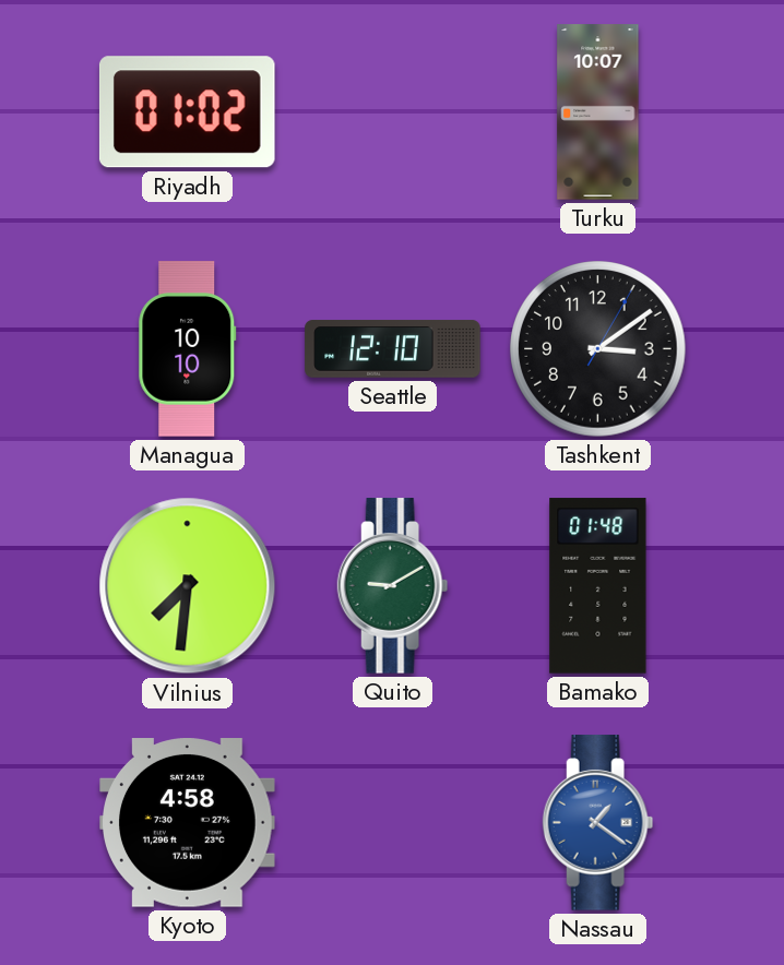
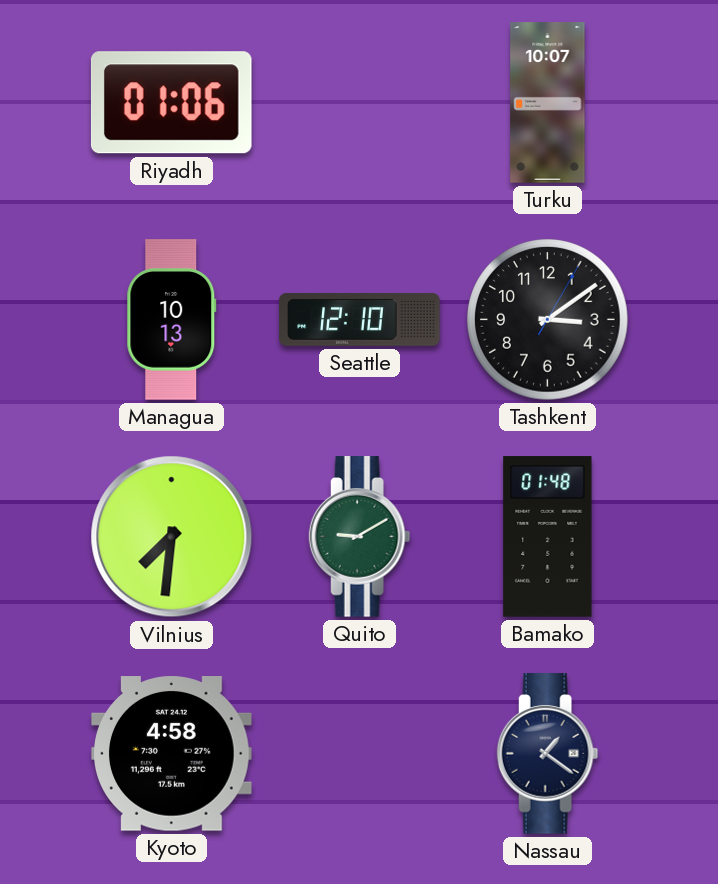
Riyadh: 01:02 -> 01:06
Managua: 10:10 -> 10:13
Nassau dial: blue -> navy
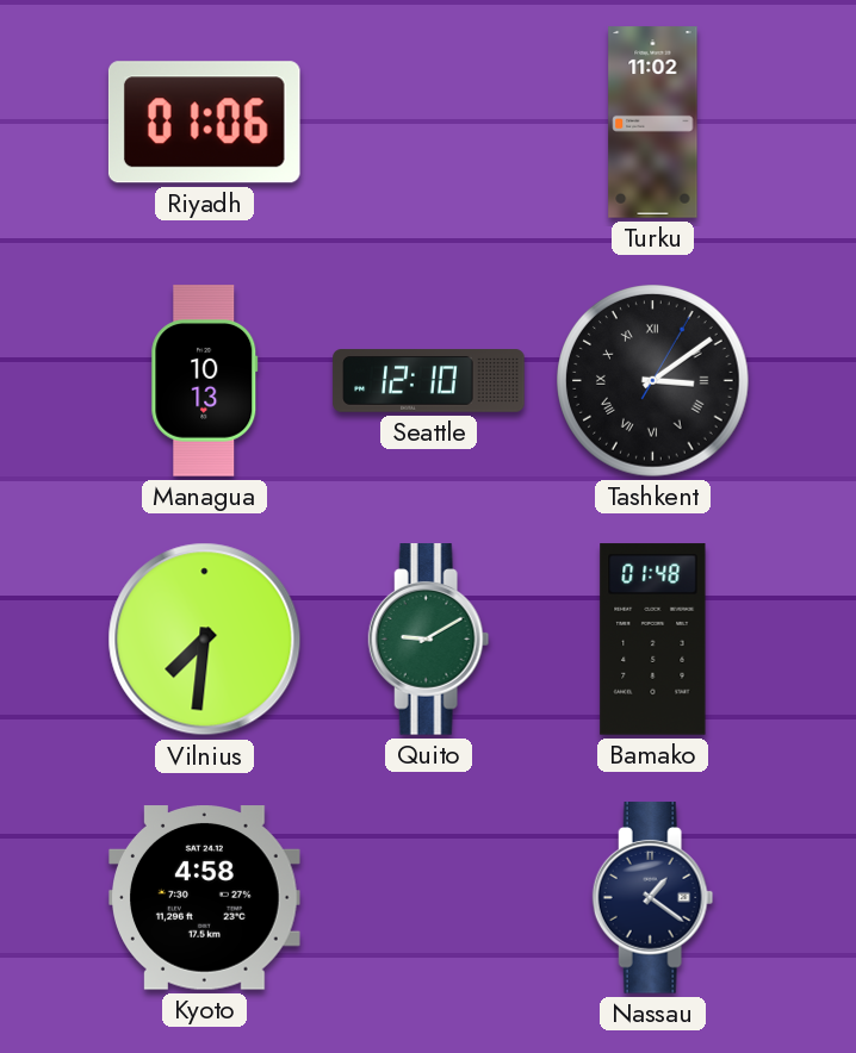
Turku: 10:07 -> 11:02
Tashkent numerals: Arabic -> Roman
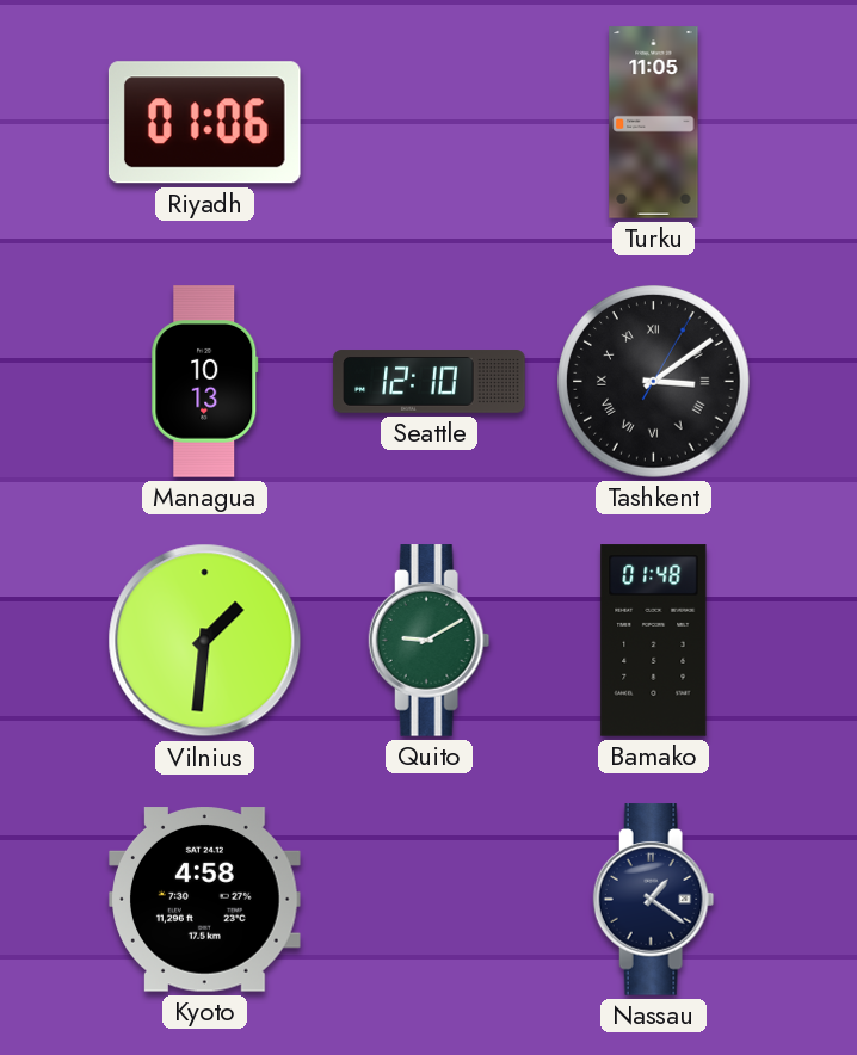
Turku: 11:02 -> 11:05
Vilnius: 7:31 -> 1:31
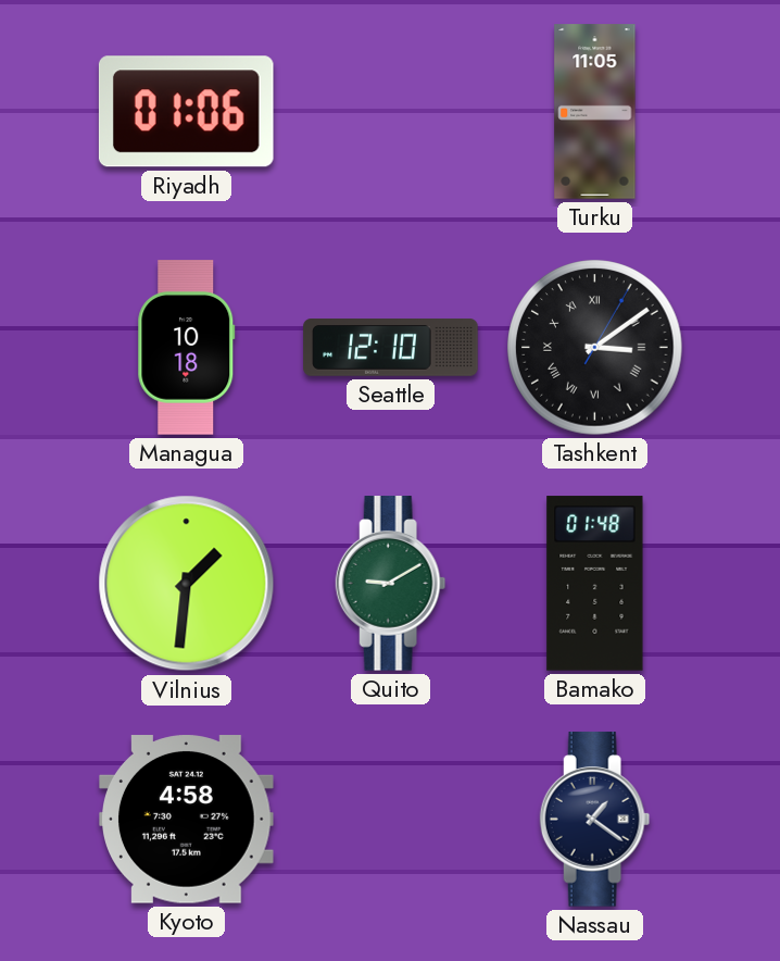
Managua: 10:13 -> 10:18
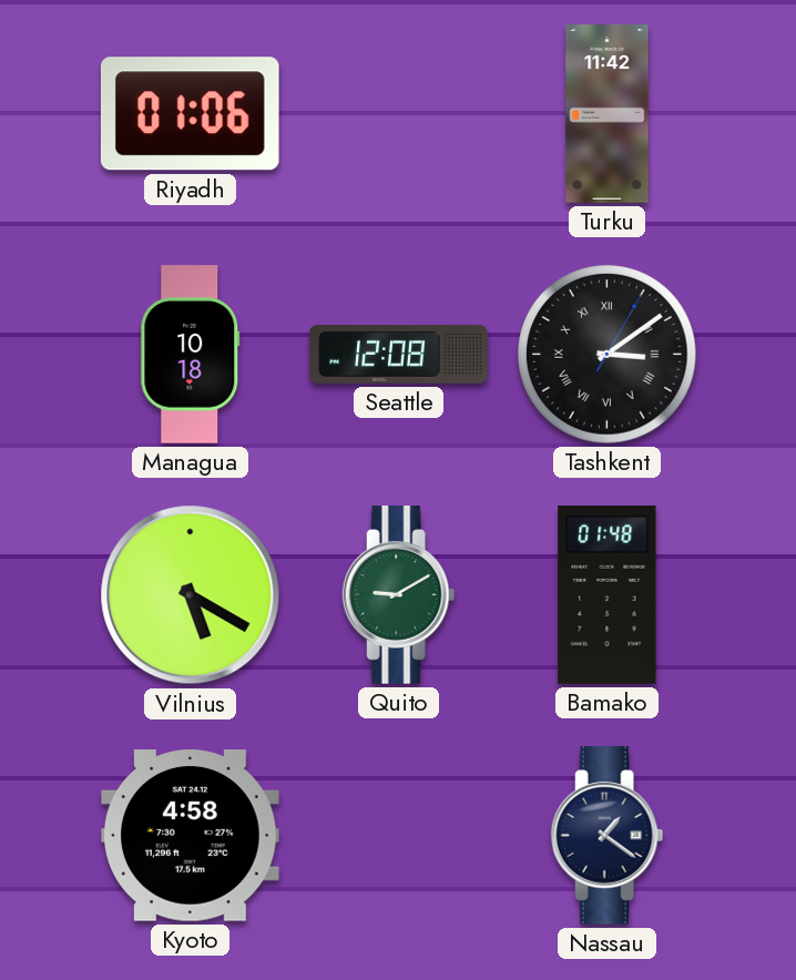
Turku: 11:05 -> 11:42
Seattle: 12:10 -> 12:08
Vilnius: 1:31 -> 5:20
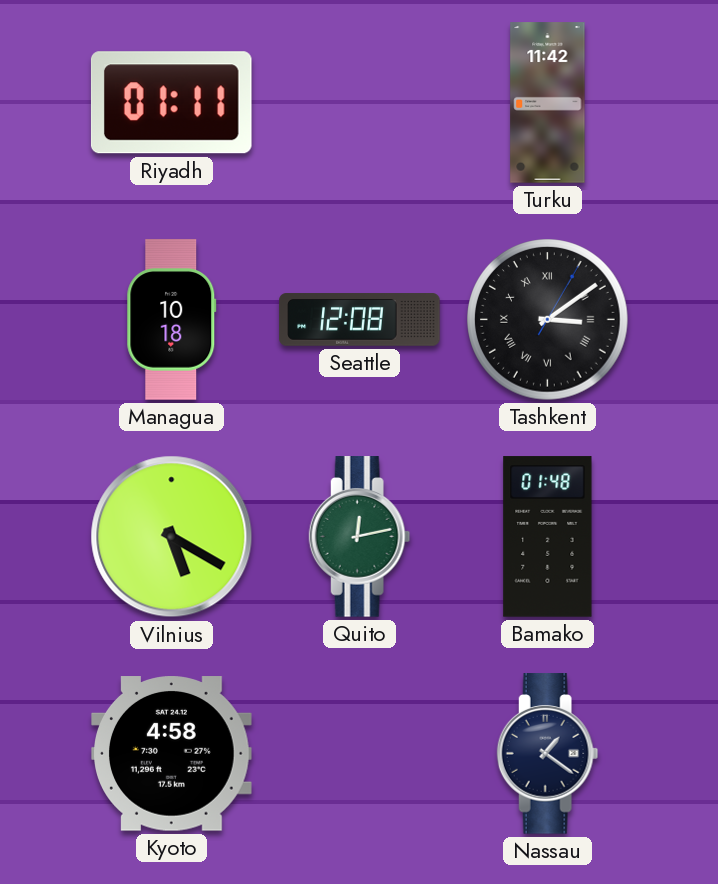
Riyadh: 01:06 -> 01:11
Quito: 9:10 -> 12:13
